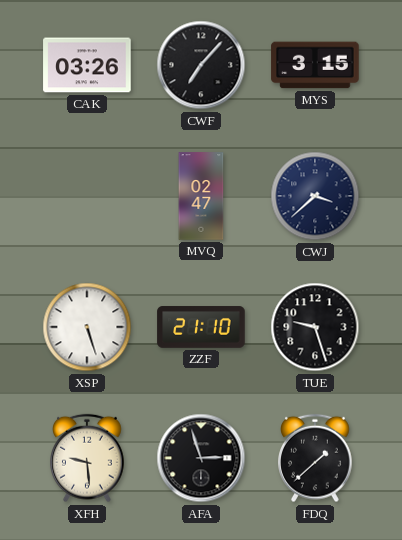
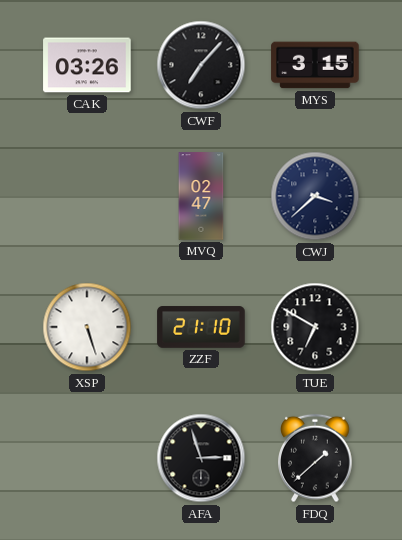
TUE: 9:27 -> 6:50
XFH: 9:29 -> none
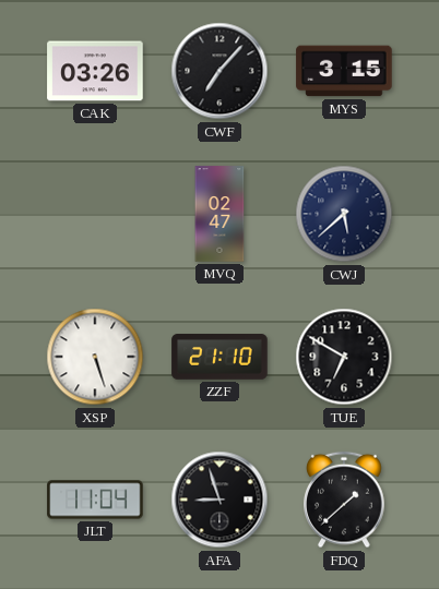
CWJ: 3:38 -> 5:38
JLT: none -> 11:04
AFA: 2:57 -> 8:57
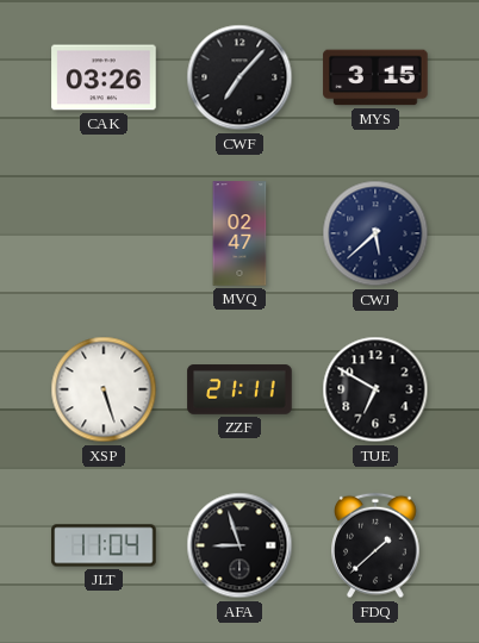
ZZF: 21:10 -> 21:11
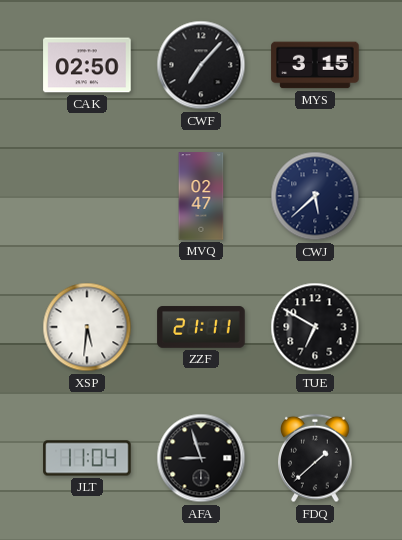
CAK: 03:26 -> 02:50
XSP: 5:27 -> 5:31
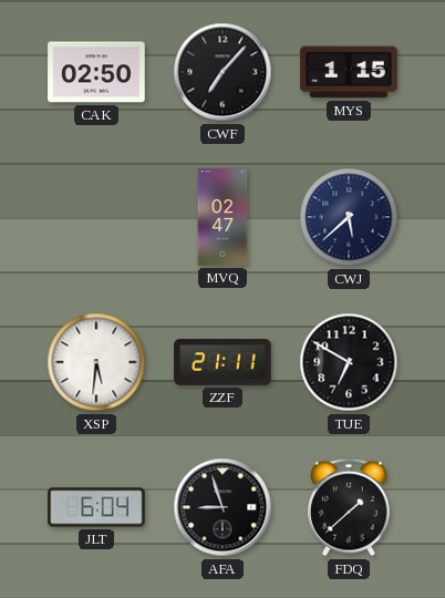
MYS: 3:15 -> 1:15
JLT: 11:04 -> 6:04
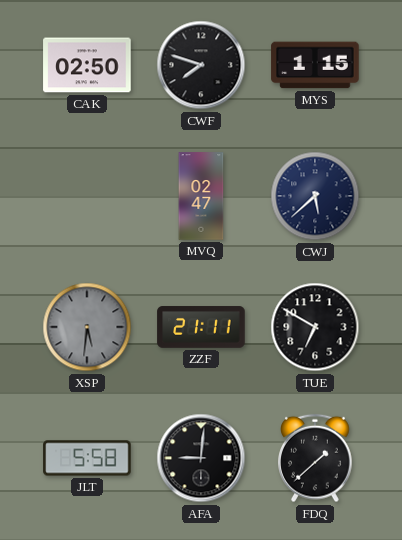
CWF: 7:07 -> 7:48
XSP dial: white -> grey
JLT: 6:04 -> 5:58
AFA: 8:57 -> 9:01
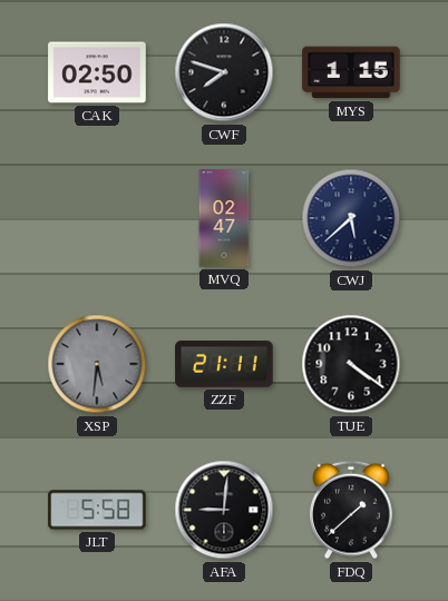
TUE: 6:50 -> 4:21
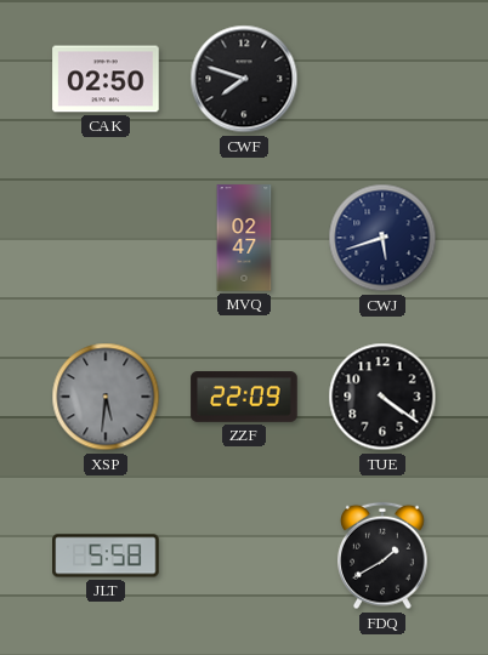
MYS: 1:15 -> none
CWJ: 5:38 -> 5:42
ZZF: 21:11 -> 22:09
AFA: 9:01 -> none
FDQ: 1:38 -> 1:40
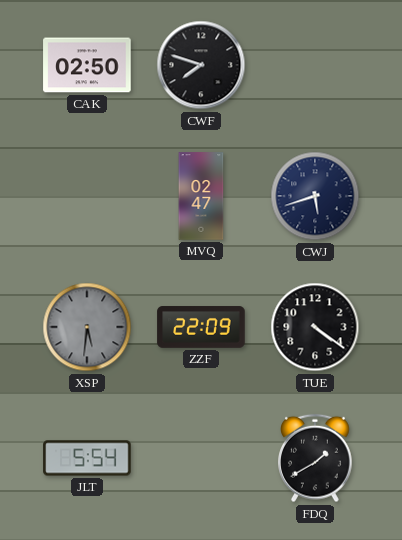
JLT: 5:58 -> 5:54
